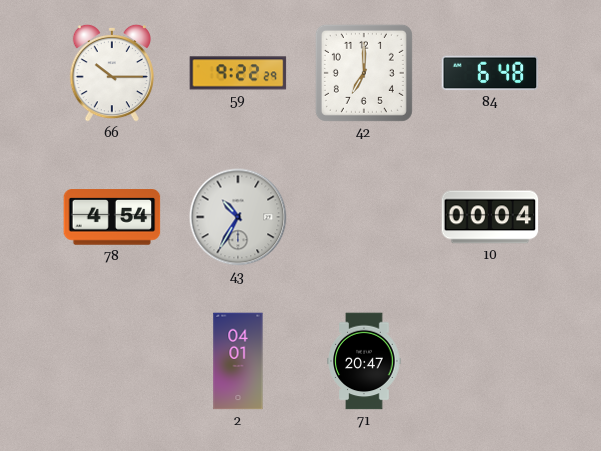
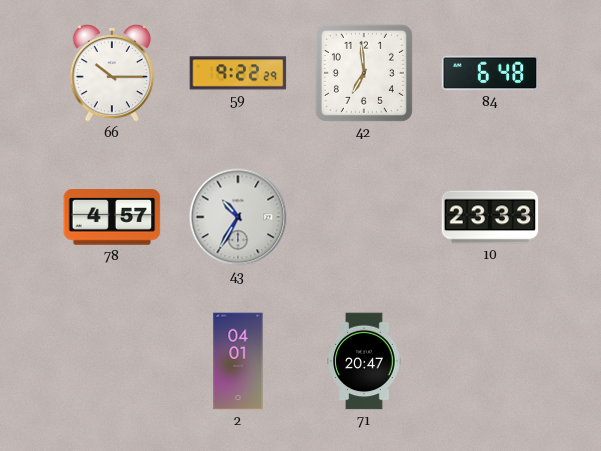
42: 7:00 -> 6:59
78: 4:54 -> 4:57
10: 00:04 -> 23:33
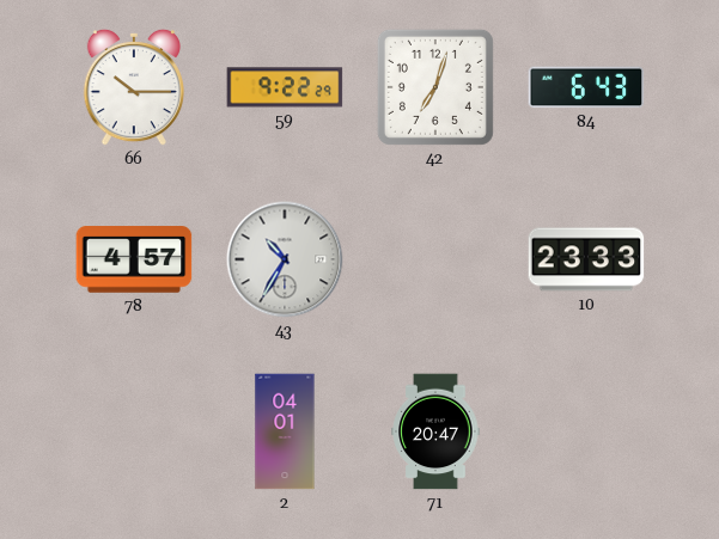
42: 6:59 -> 7:03
84: 6:48 -> 6:43
